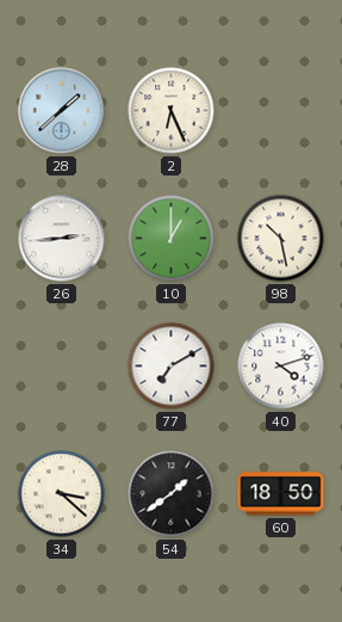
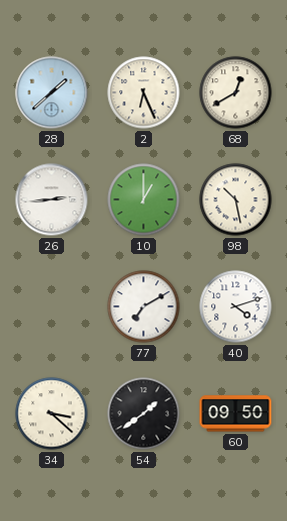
68: none -> 12:40
60: 18:50 -> 09:50
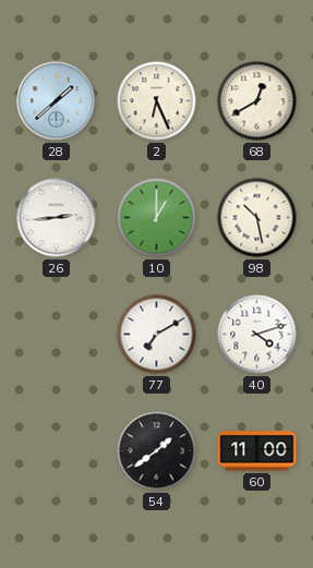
34: 3:22 -> none
60: 09:50 -> 11:00
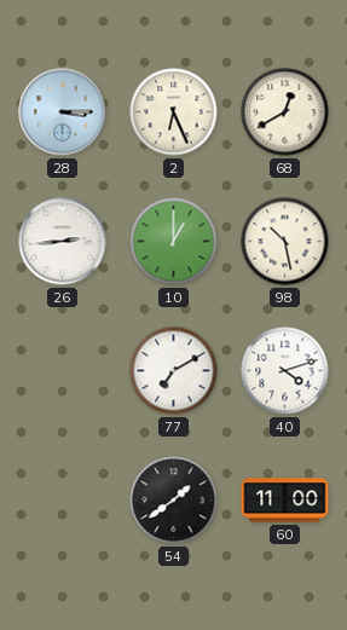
28: 1:38 -> 3:15
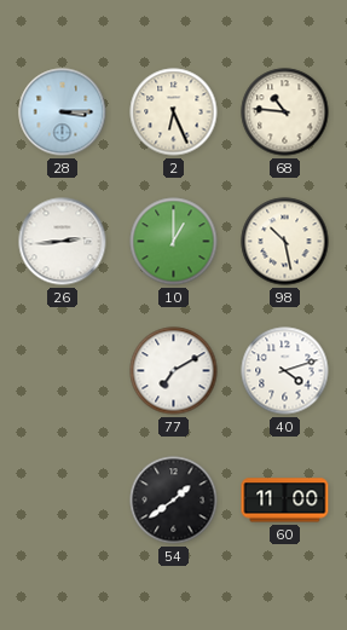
68: 12:40 -> 10:46
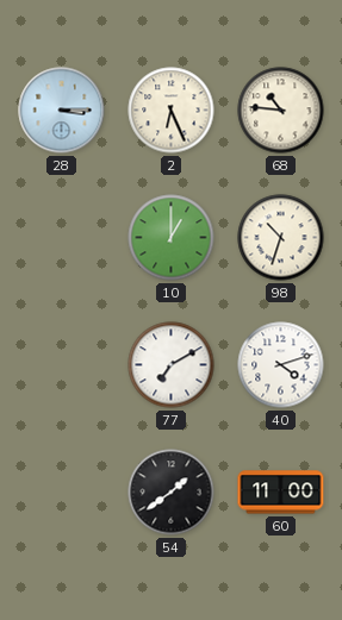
26: 2:44 -> none
98: 10:28 -> 10:33
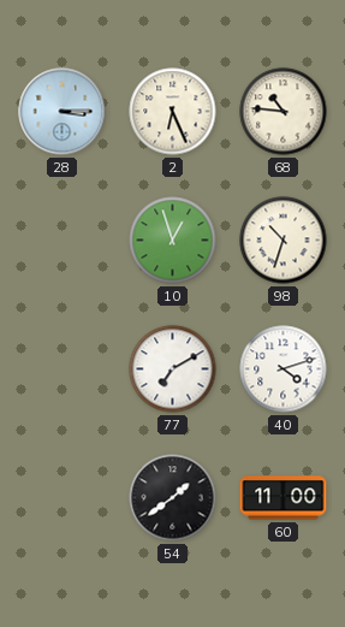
10: 1:00 -> 12:57
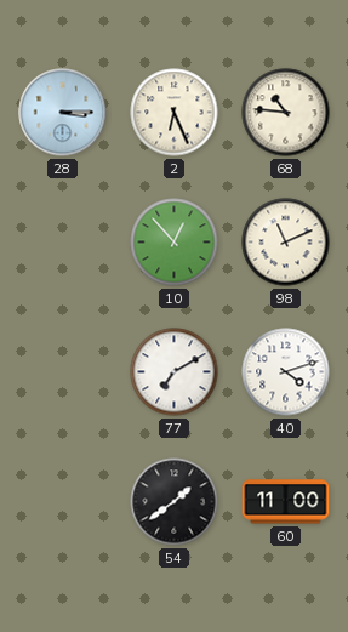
10: 12:57 -> 12:53
98: 10:33 -> 11:11
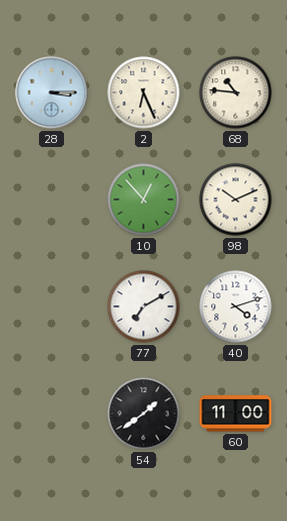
98: 11:11 -> 10:11
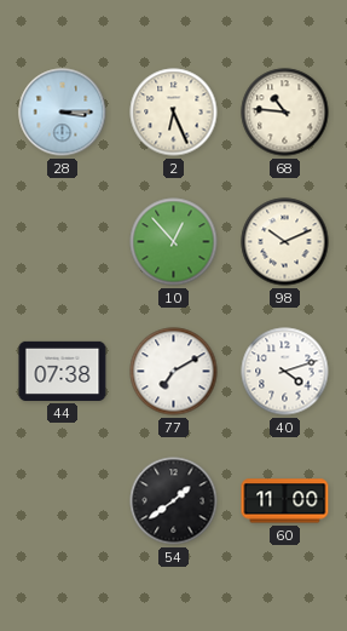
44: none -> 07:38
